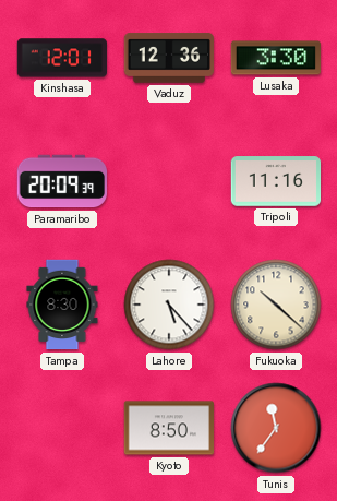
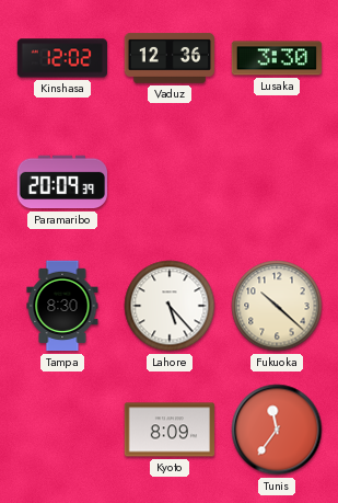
Kinshasa: 12:01 -> 12:02
Tripoli: 11:16 -> none
Kyoto: 8:50 -> 8:09
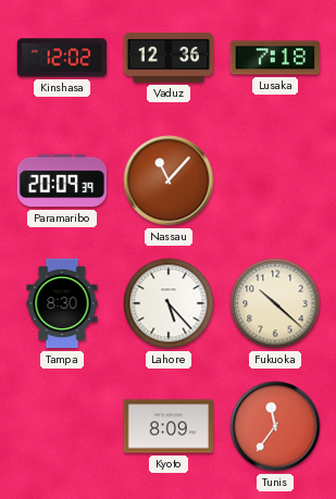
Lusaka: 3:30 -> 7:18
Nassau: none -> 11:07
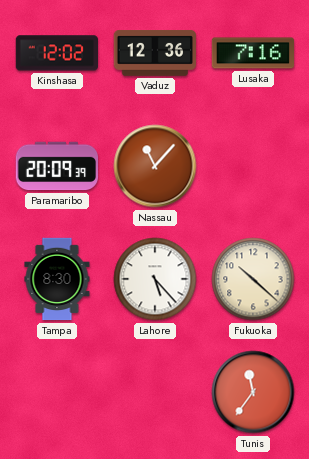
Lusaka: 7:18 -> 7:16
Kyoto: 8:09 -> none
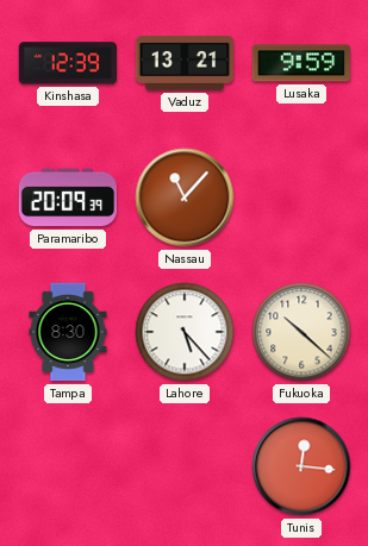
Kinshasa: 12:02 -> 12:39
Vaduz: 12:36 -> 13:21
Lusaka: 7:16 -> 9:59
Tunis: 11:36 -> 12:16
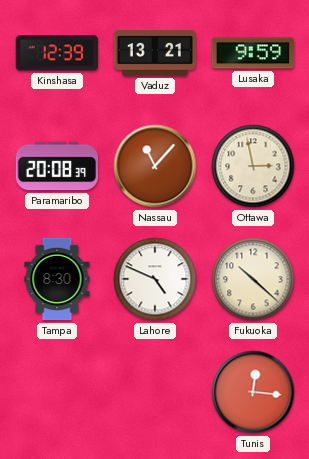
Paramaribo: 20:09 -> 20:08
Ottawa: none -> 2:58
Lahore: 5:23 -> 4:49
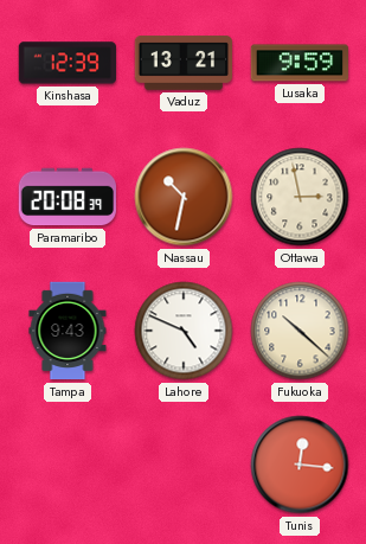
Nassau: 11:07 -> 10:32
Tampa: 8:30 -> 9:43
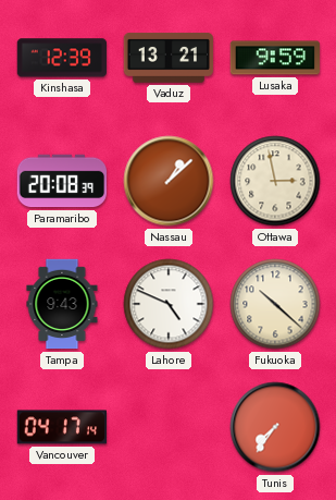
Nassau: 10:32 -> 1:08
Vancouver: none -> 04:17
Tunis: 12:16 -> 7:36
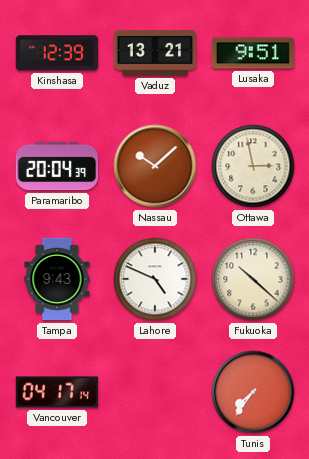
Lusaka: 9:59 -> 9:51
Paramaribo: 20:08 -> 20:04
Nassau: 1:08 -> 10:08
